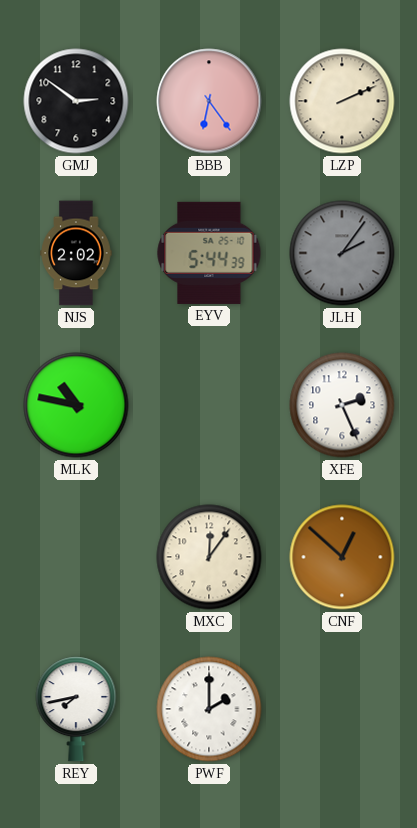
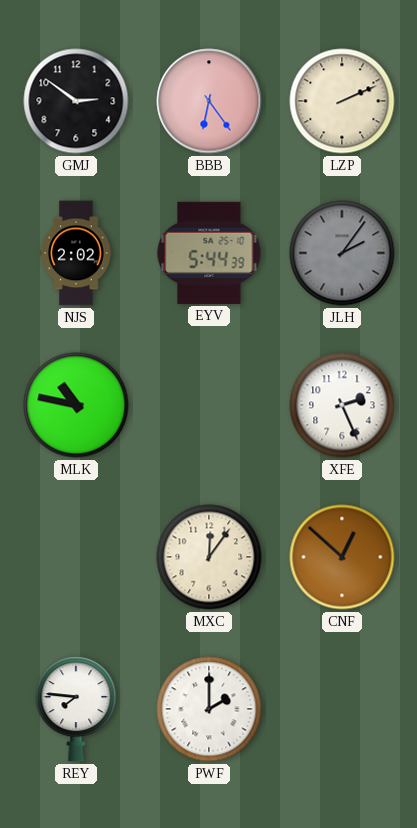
REY: 7:43 -> 7:46
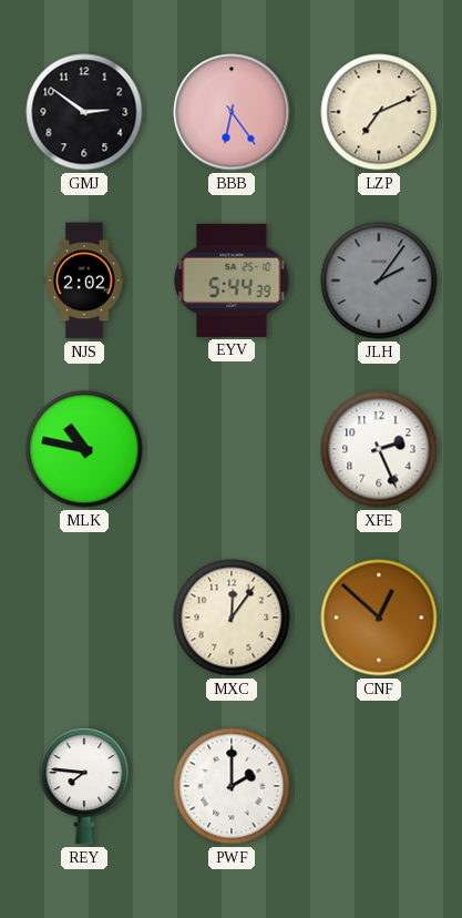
LZP: 2:11 -> 7:11
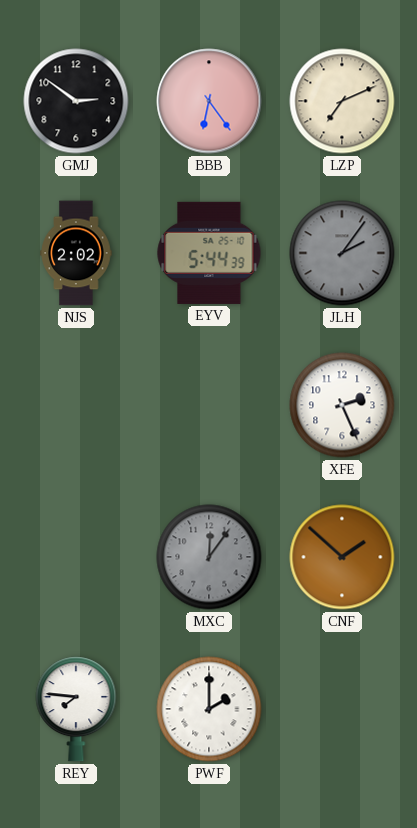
MLK: 10:47 -> none
MXC dial: cream -> grey
CNF: 12:52 -> 1:52
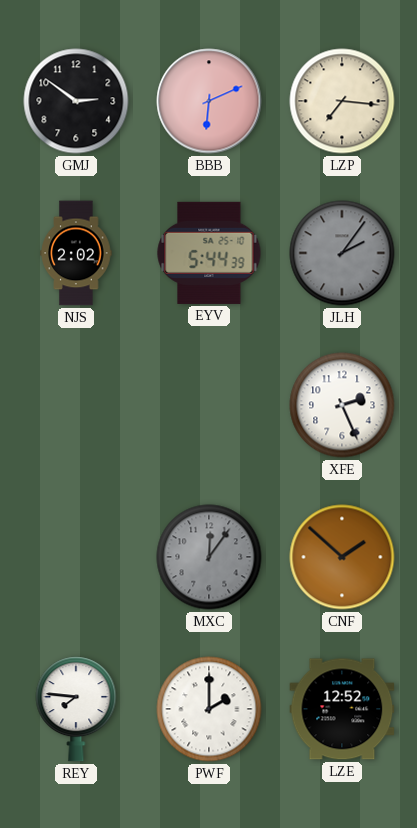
BBB: 6:24 -> 6:11
LZP: 7:11 -> 7:16
LZE: none -> 12:52
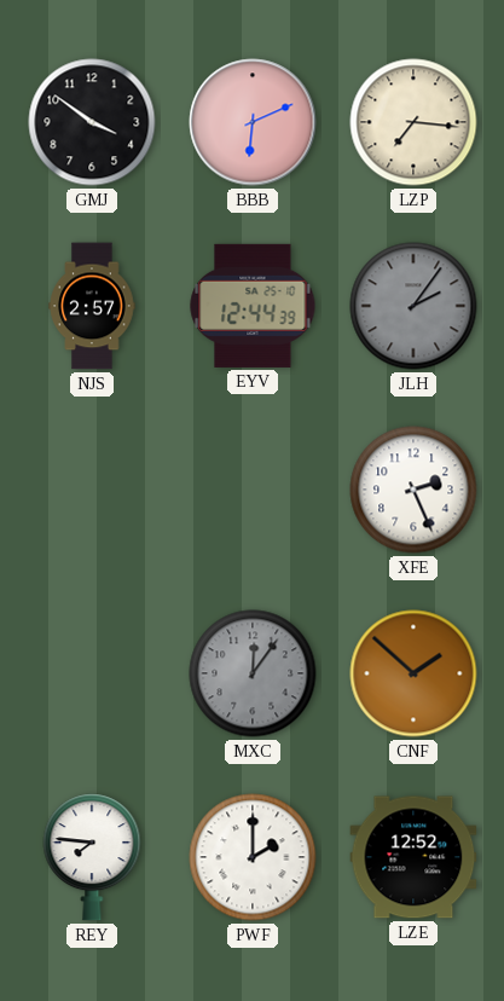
GMJ: 2:51 -> 3:51
NJS: 2:02 -> 2:57
EYV: 5:44 -> 12:44
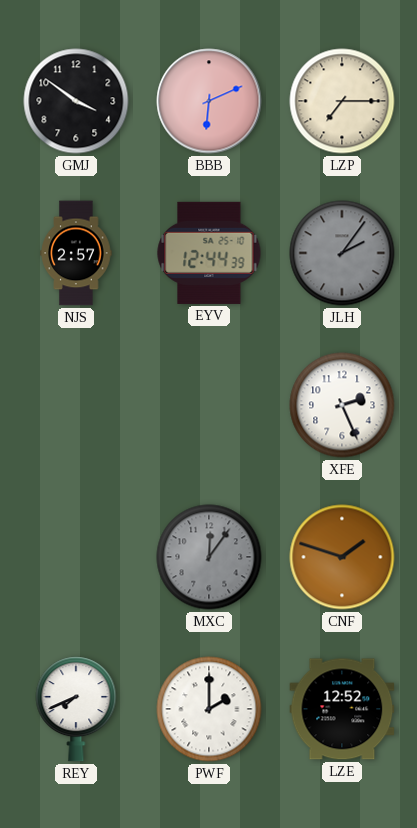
LZP: 7:16 -> 7:15
CNF: 1:52 -> 1:48
REY: 7:46 -> 7:41
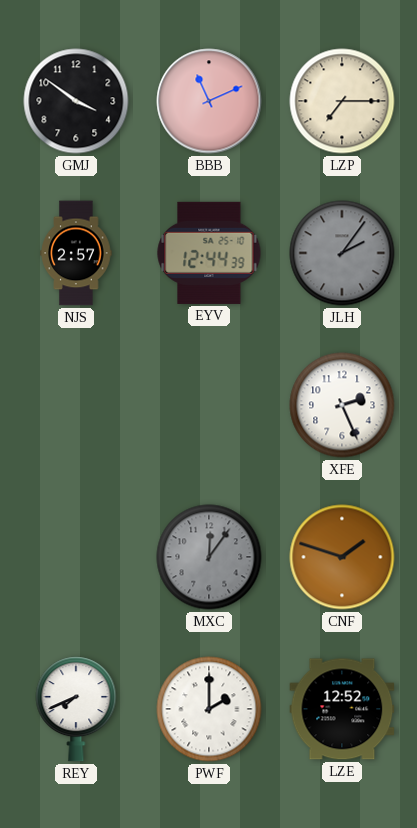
BBB: 6:11 -> 11:11
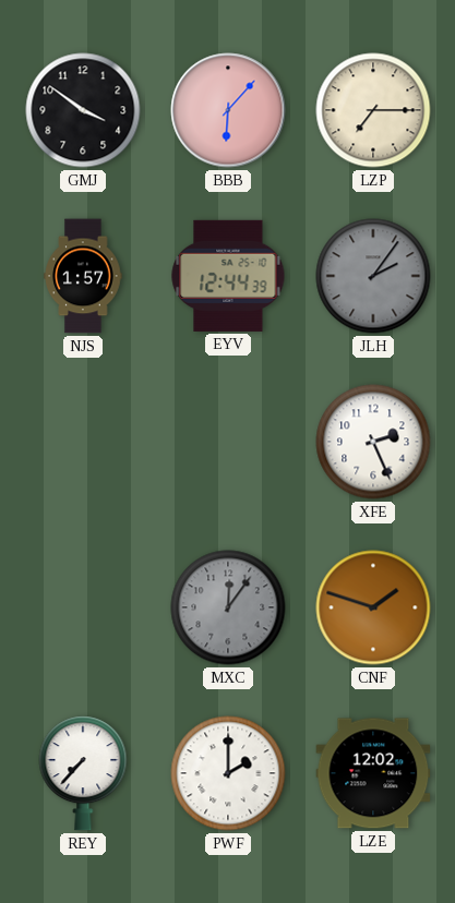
BBB: 11:11 -> 6:07
NJS: 2:57 -> 1:57
REY: 7:41 -> 7:37
LZE: 12:52 -> 12:02
